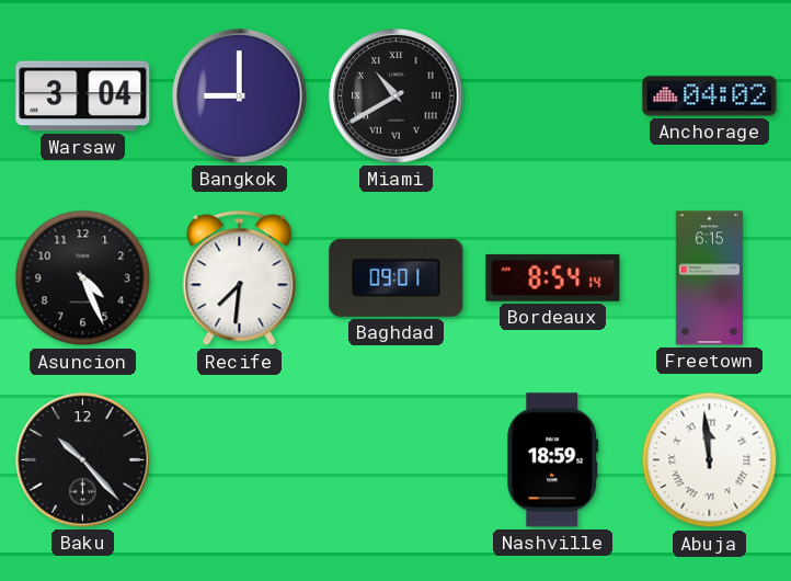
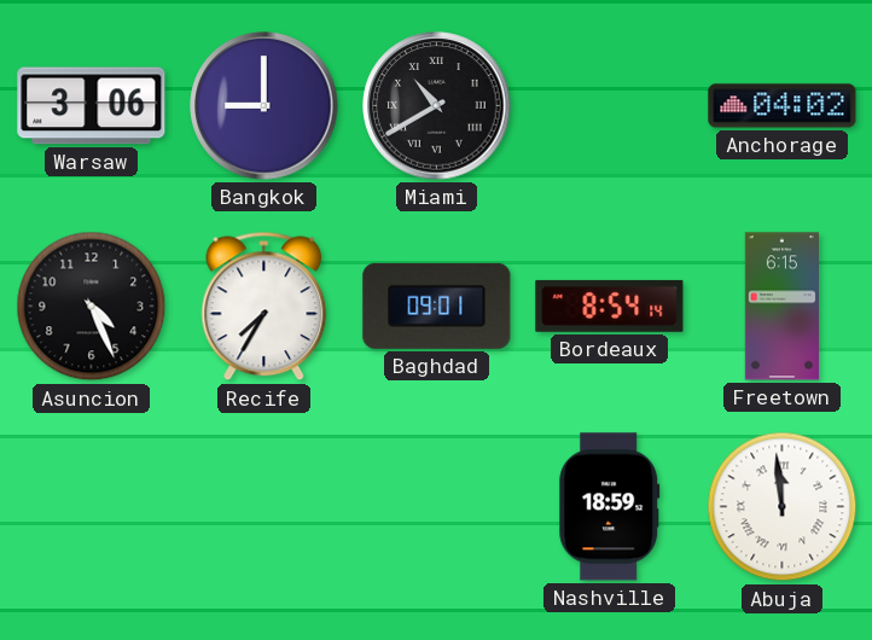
Warsaw: 3:04 -> 3:06
Recife: 7:31 -> 7:35
Baku: 10:23 -> none
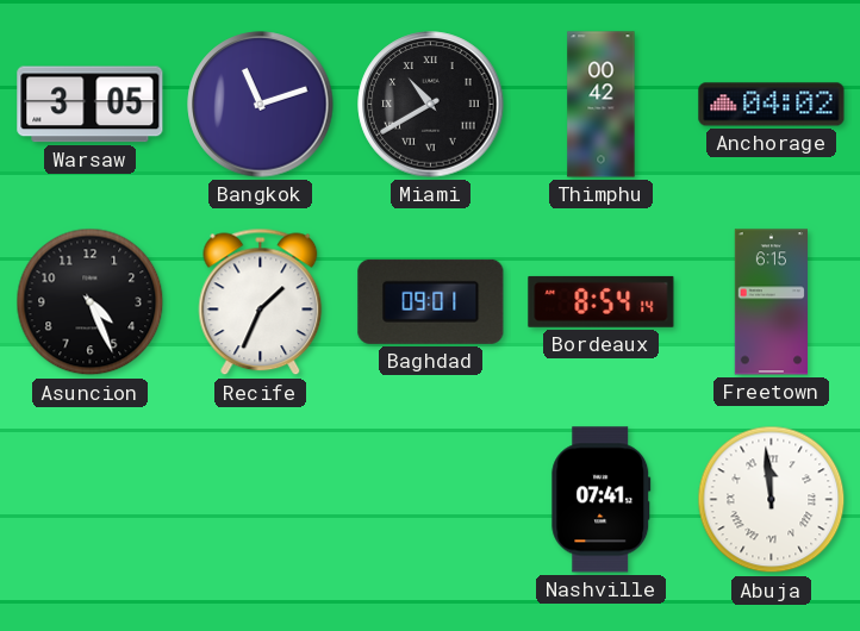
Warsaw: 3:06 -> 3:05
Bangkok: 9:00 -> 11:12
Thimphu: none -> 00:42
Recife: 7:35 -> 1:34
Nashville: 18:59 -> 07:41
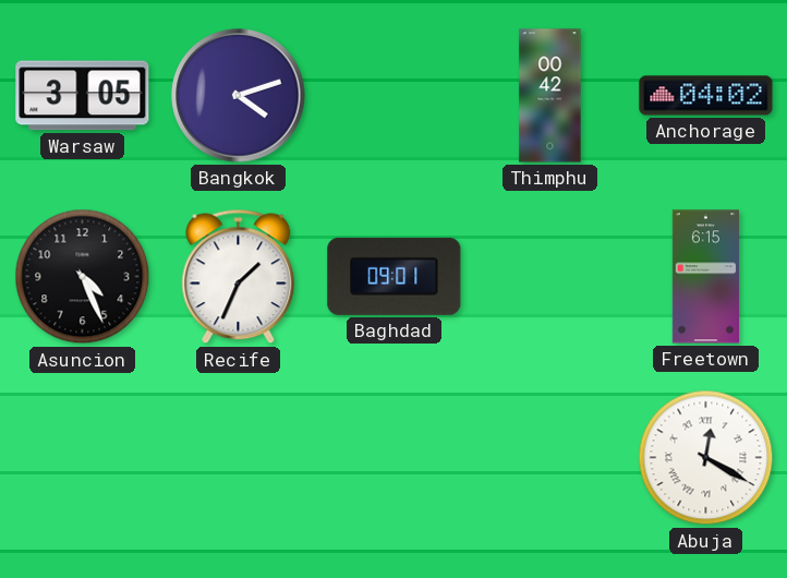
Bangkok: 11:12 -> 4:12
Miami: 10:40 -> none
Bordeaux: 8:54 -> none
Nashville: 07:41 -> none
Abuja: 11:59 -> 12:20
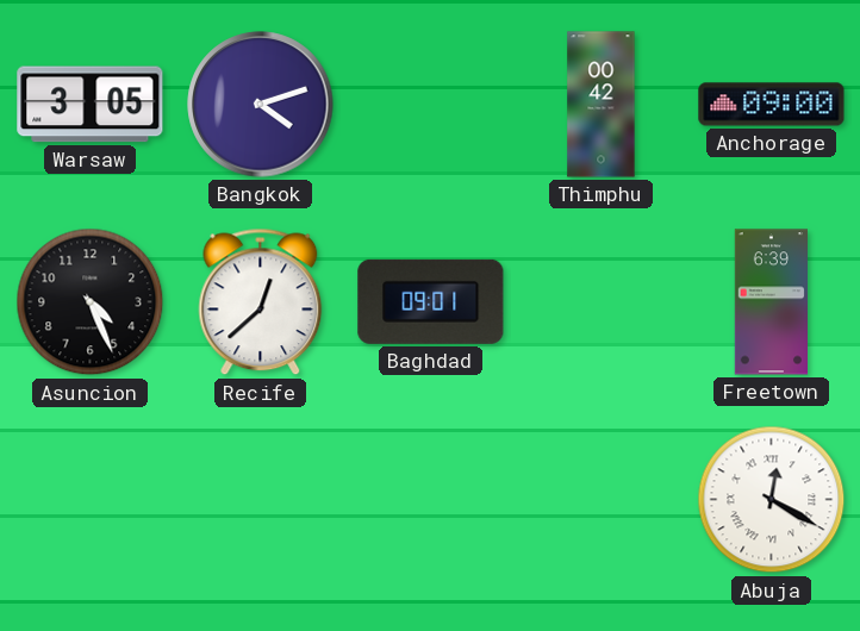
Anchorage: 04:02 -> 09:00
Recife: 1:34 -> 12:38
Freetown: 6:15 -> 6:39
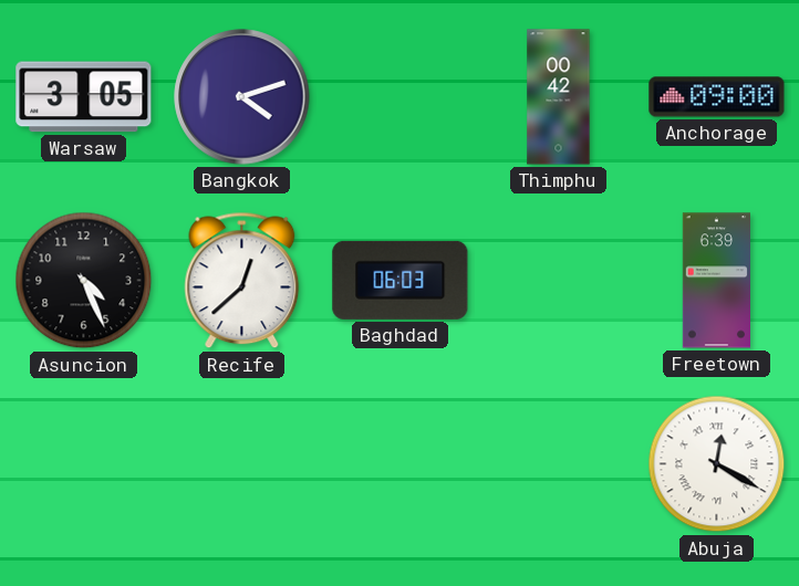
Baghdad: 09:01 -> 06:03
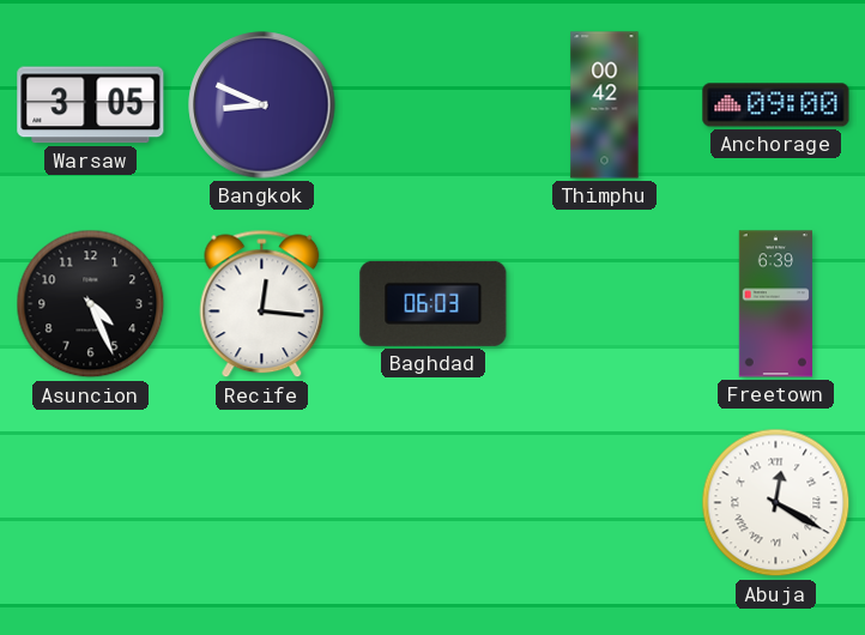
Bangkok: 4:12 -> 8:49
Recife: 12:38 -> 12:16
